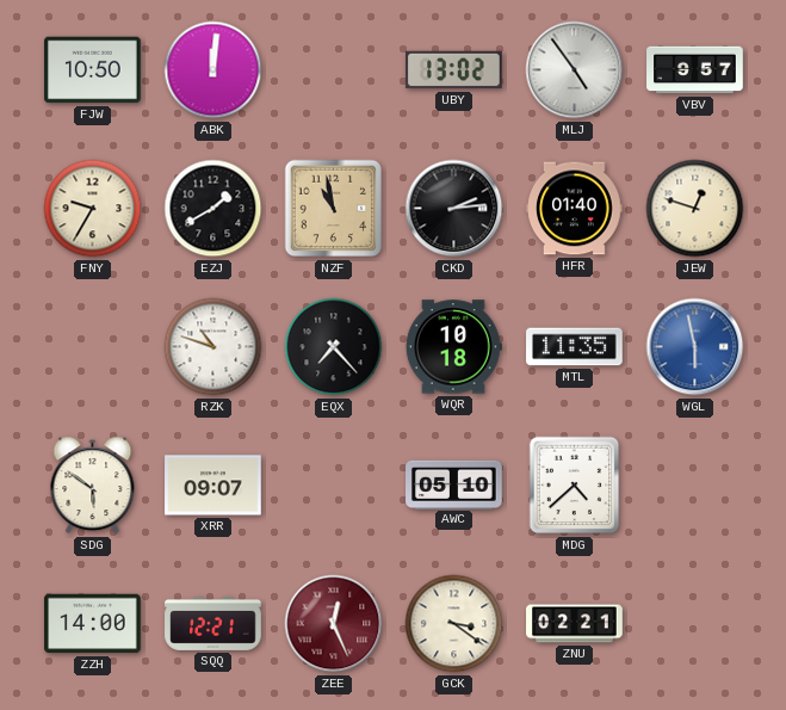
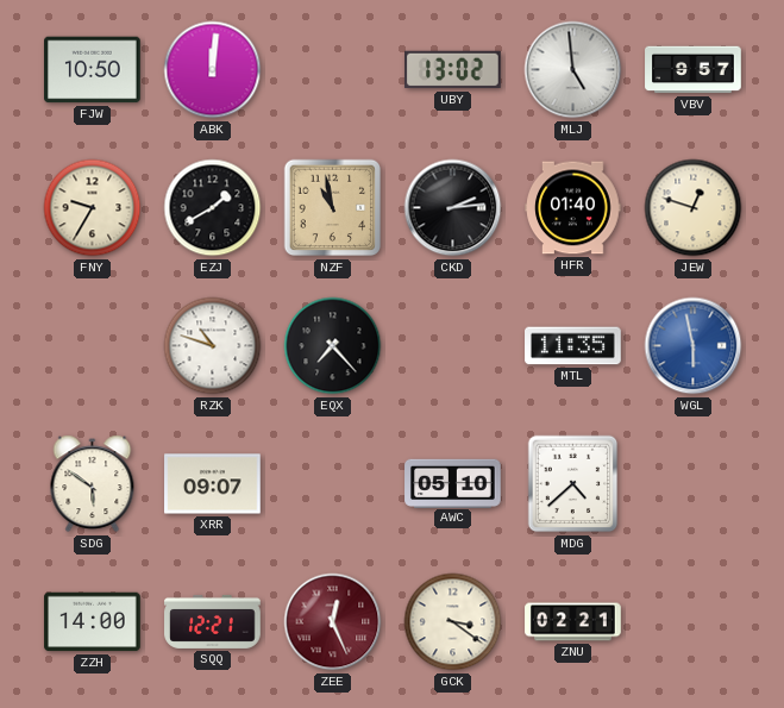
MLJ: 4:54 -> 4:59
WQR: 10:18 -> none
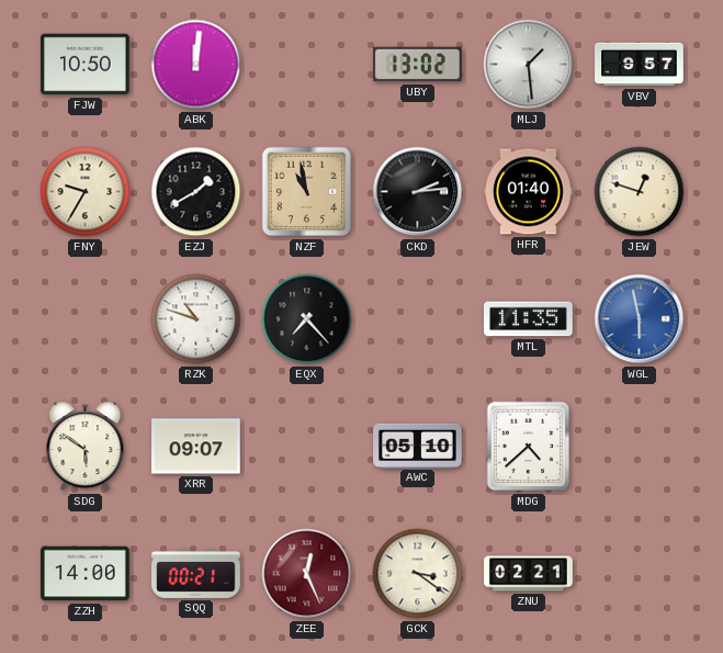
MLJ: 4:59 -> 1:29
SQQ: 12:21 -> 00:21
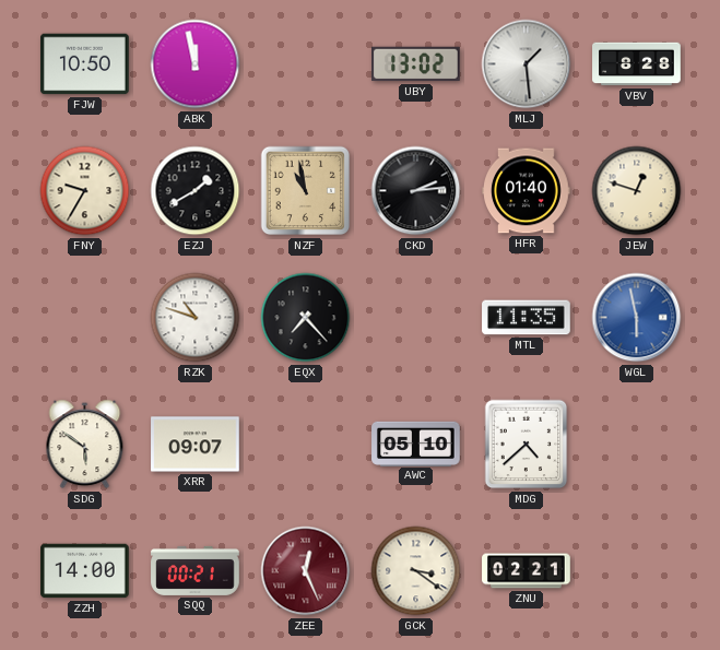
ABK: 12:01 -> 11:58
VBV: 9:57 -> 8:28
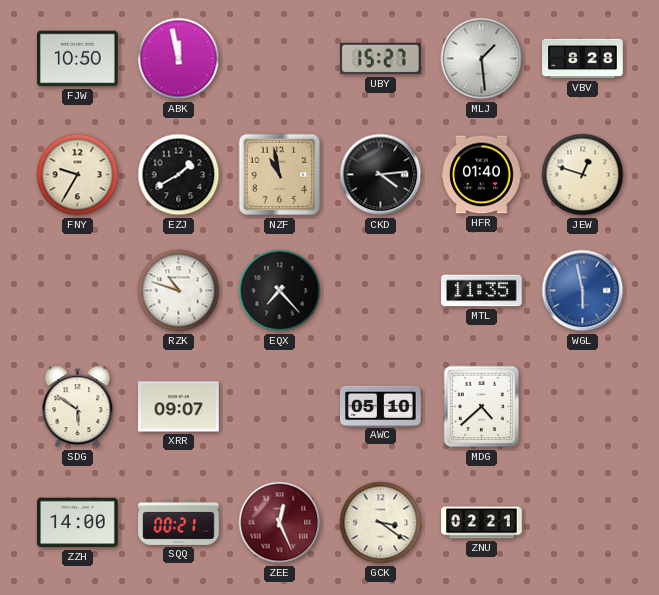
UBY: 13:02 -> 15:27
CKD: 2:14 -> 4:14
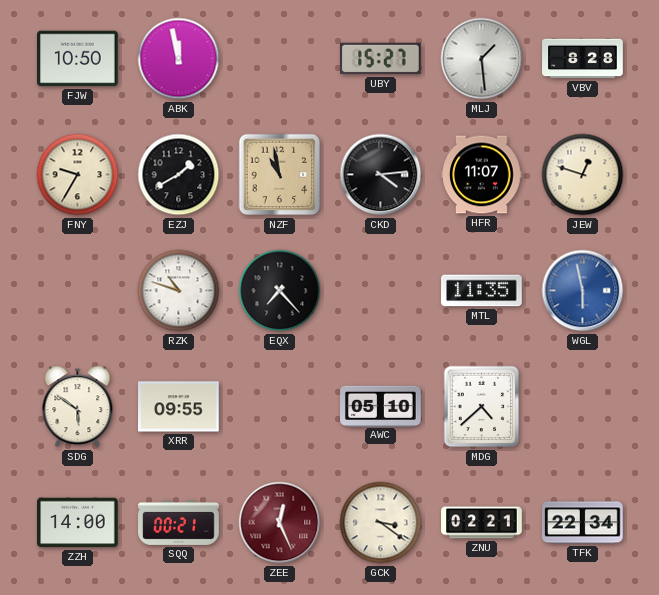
HFR: 01:40 -> 11:07
XRR: 09:07 -> 09:55
TFK: none -> 22:34
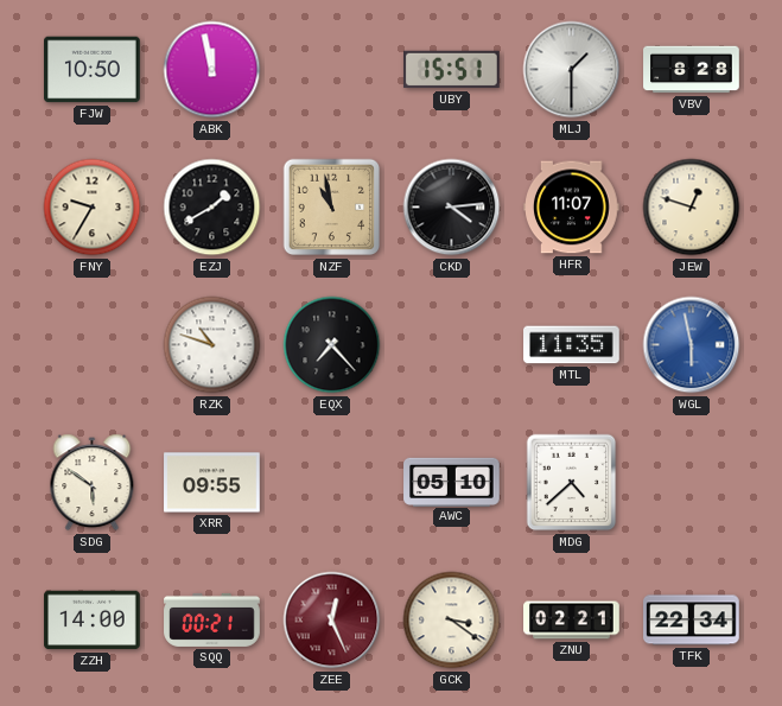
UBY: 15:27 -> 15:51
MLJ: 1:29 -> 1:30
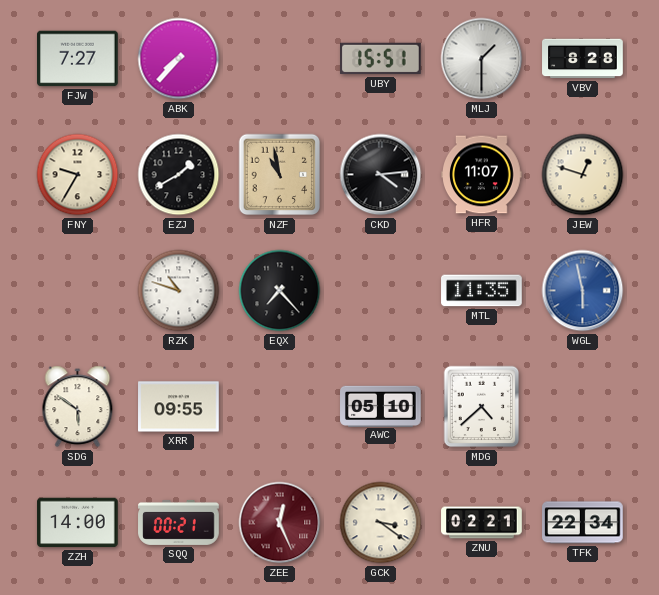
FJW: 10:50 -> 7:27
ABK: 11:58 -> 7:37
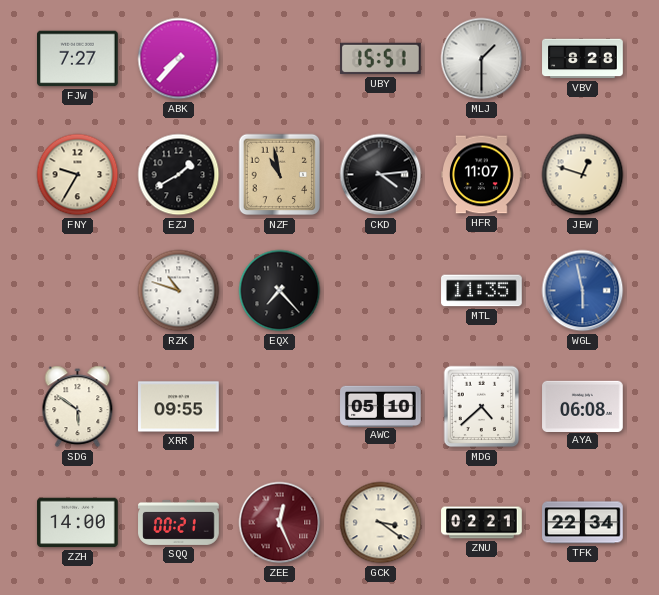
AYA: none -> 06:08
